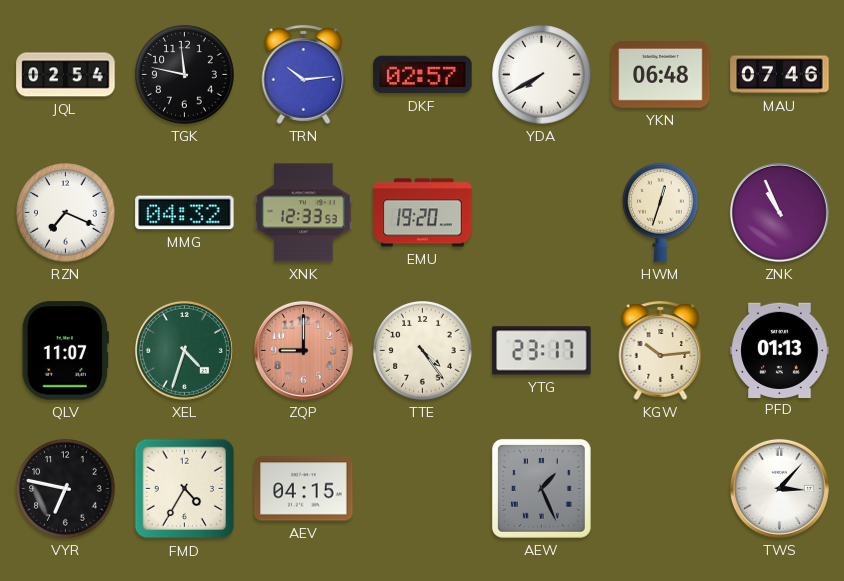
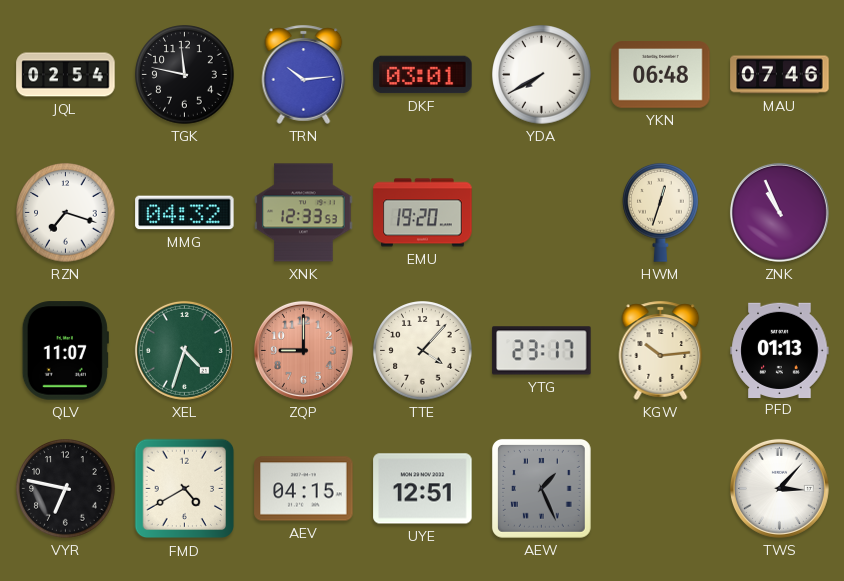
DKF: 02:57 -> 03:01
RZN: 7:19 -> 7:18
TTE: 4:24 -> 4:07
FMD: 4:35 -> 4:40
UYE: none -> 12:51
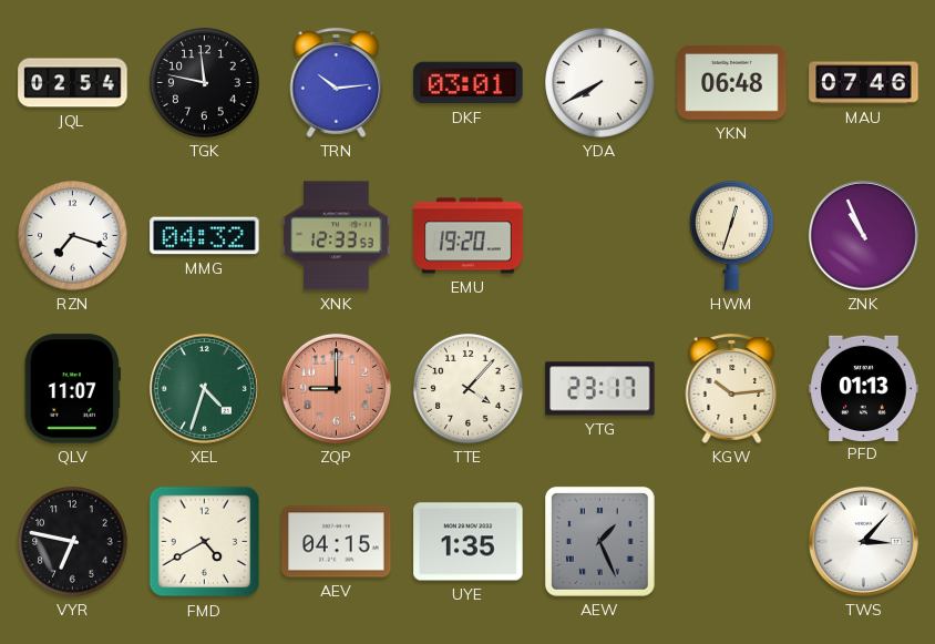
UYE: 12:51 -> 1:35
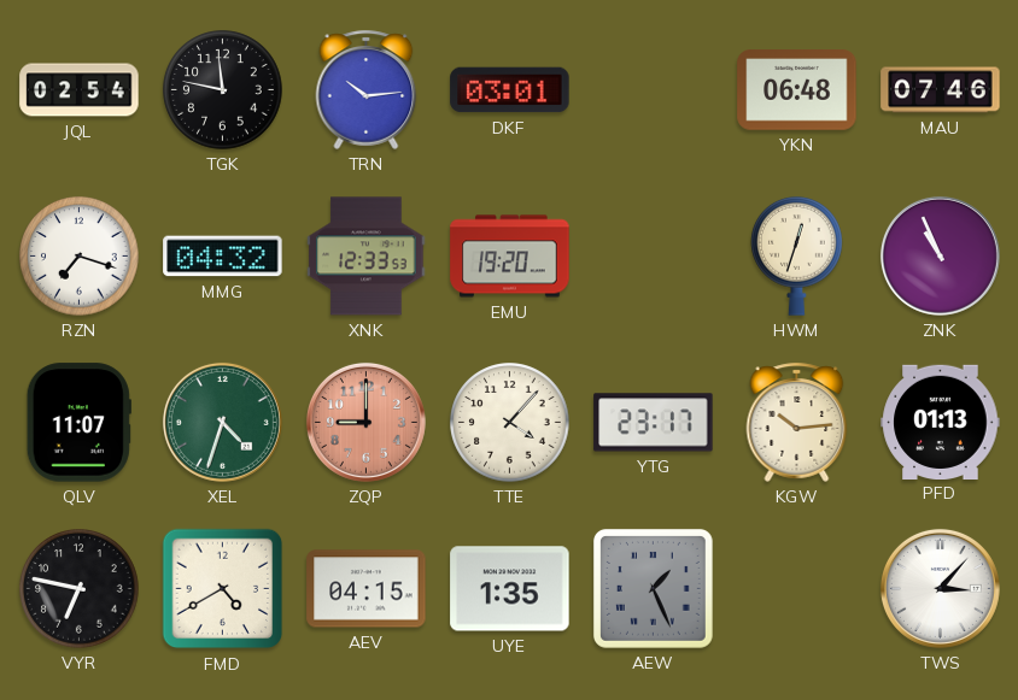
YDA: 7:40 -> none
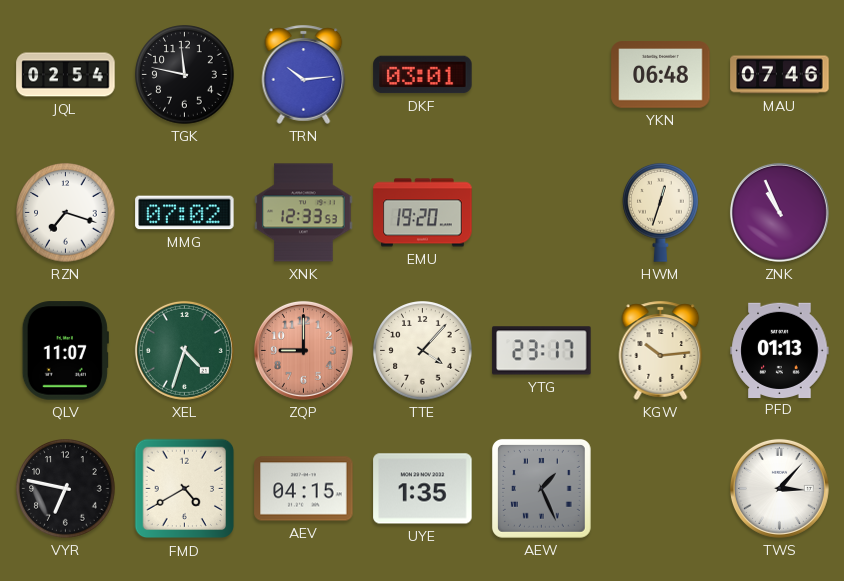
MMG: 04:32 -> 07:02
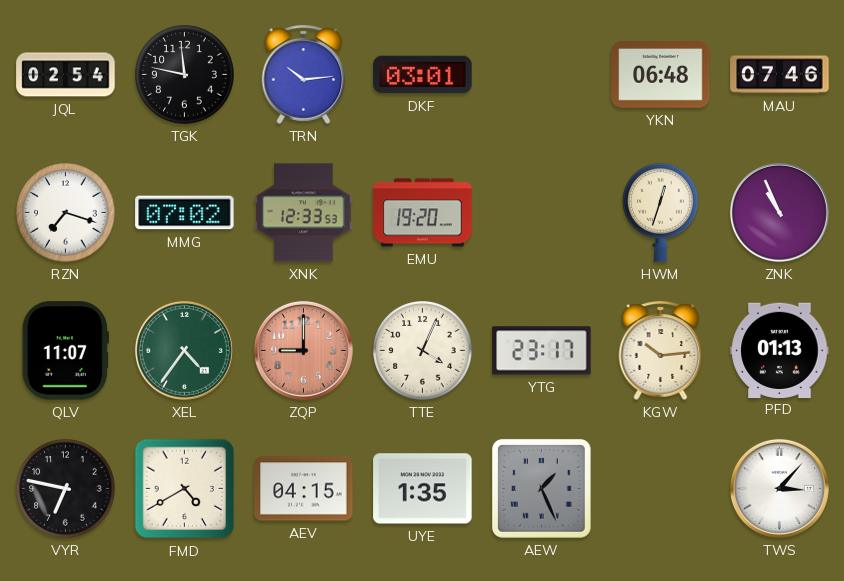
XEL: 4:33 -> 4:36
TTE: 4:07 -> 4:04
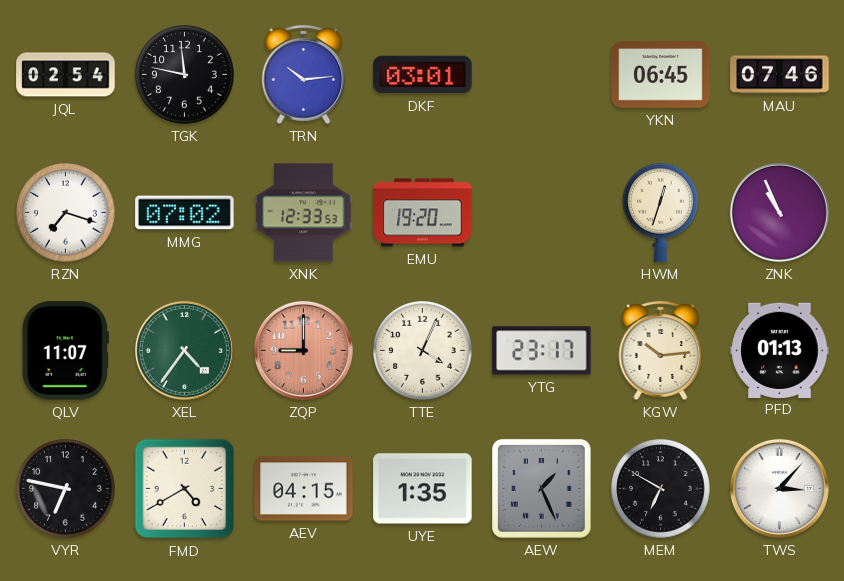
YKN: 06:48 -> 06:45
MEM: none -> 6:50
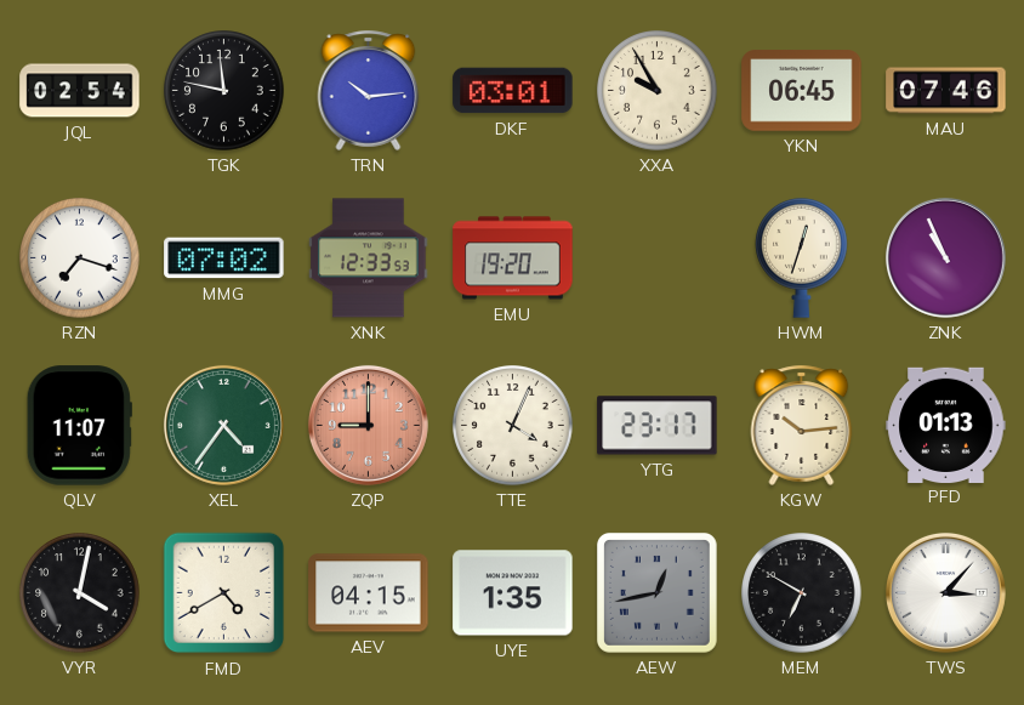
XXA: none -> 9:55
VYR: 6:47 -> 4:02
AEW: 1:26 -> 12:43
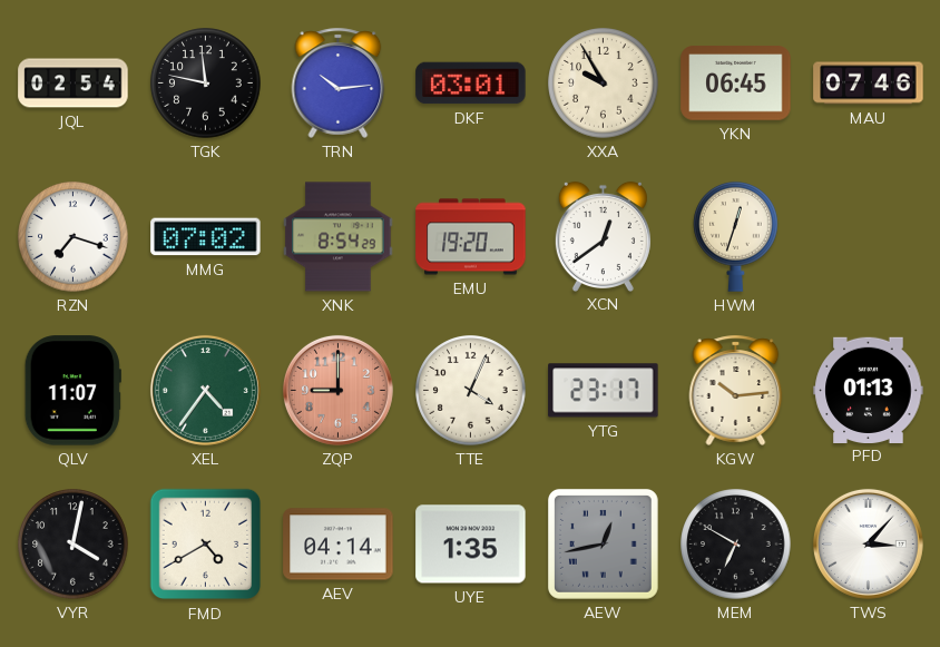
XNK: 12:33 -> 8:54
XCN: none -> 12:39
ZNK: 10:56 -> none
AEV: 04:15 -> 04:14
